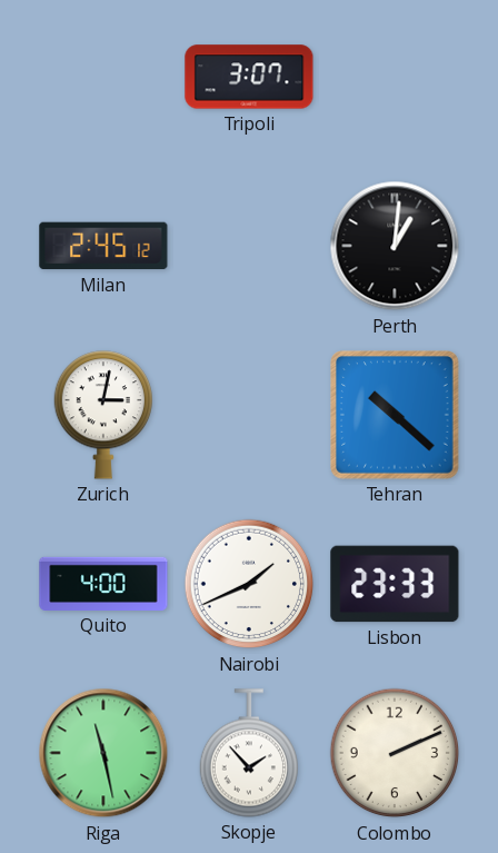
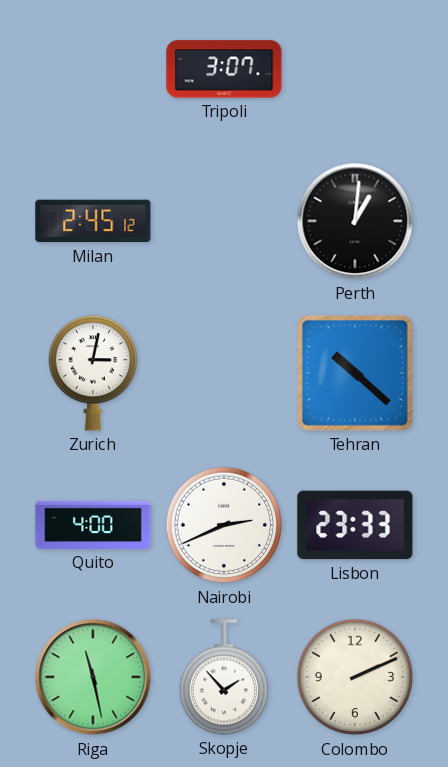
Nairobi: 1:41 -> 2:41
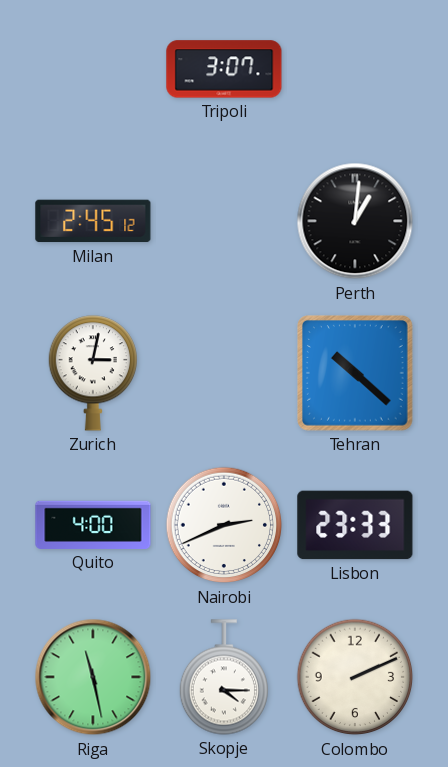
Skopje: 1:53 -> 4:15
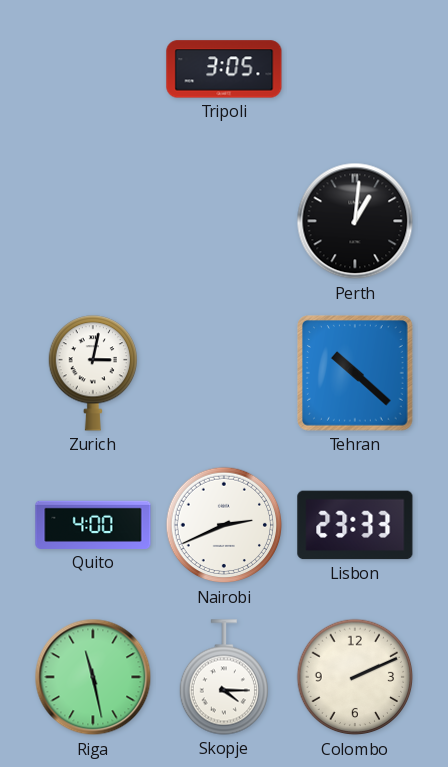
Tripoli: 3:07 -> 3:05
Milan: 2:45 -> none
